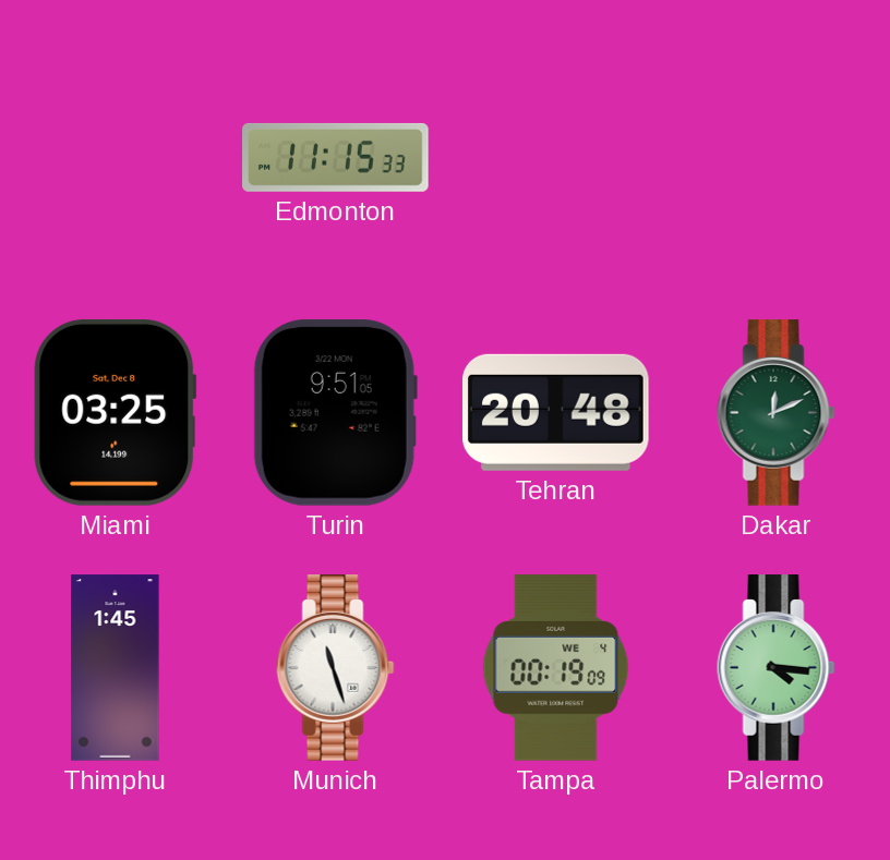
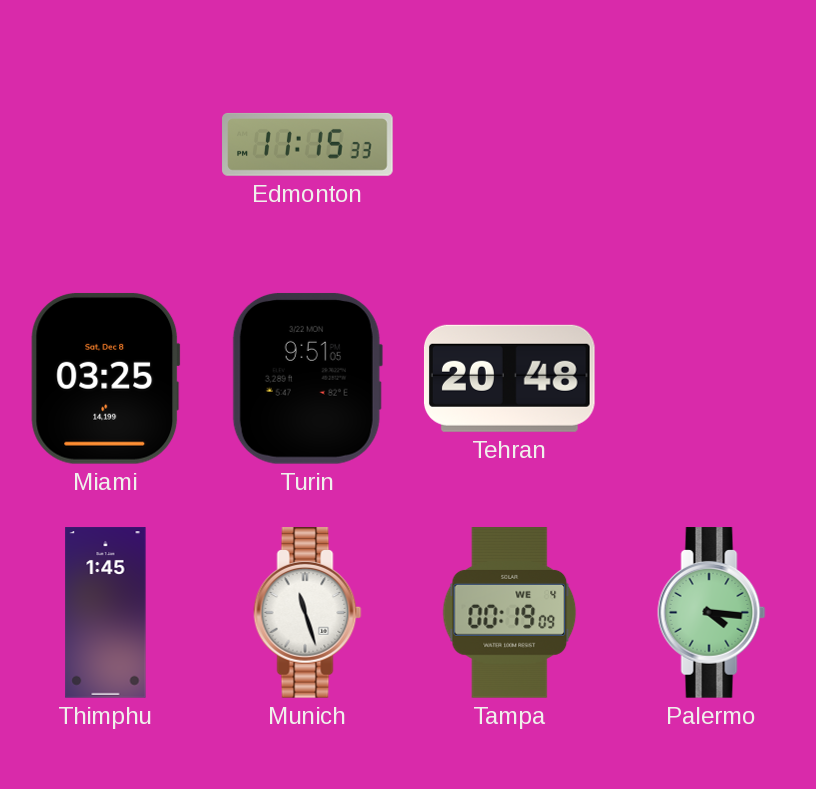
Dakar: 12:11 -> none
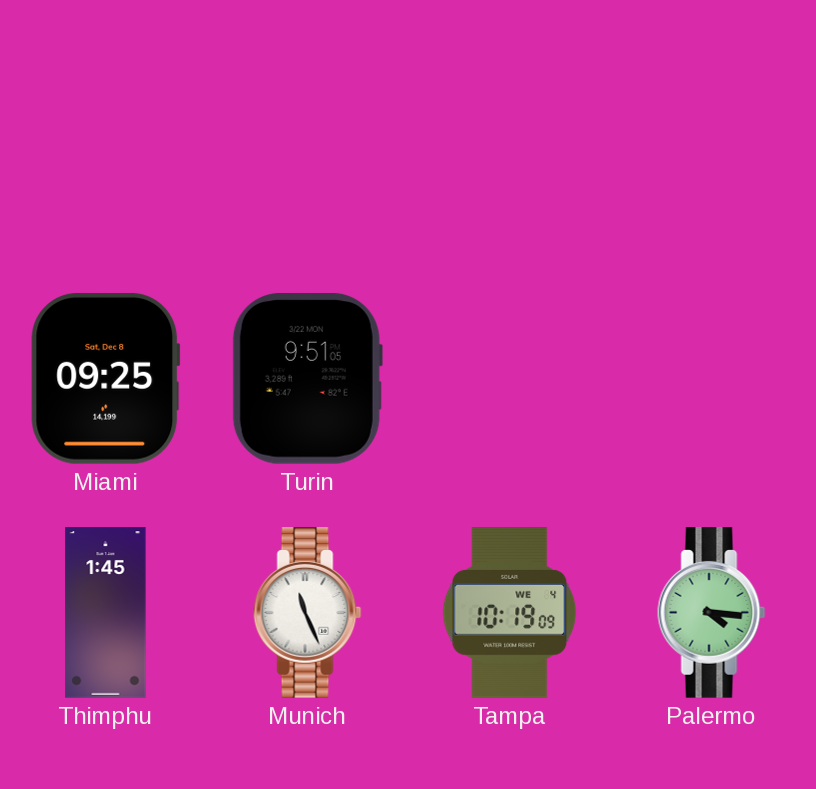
Edmonton: 11:15 -> none
Miami: 03:25 -> 09:25
Tehran: 20:48 -> none
Munich: 11:27 -> 11:26
Tampa: 00:19 -> 10:19
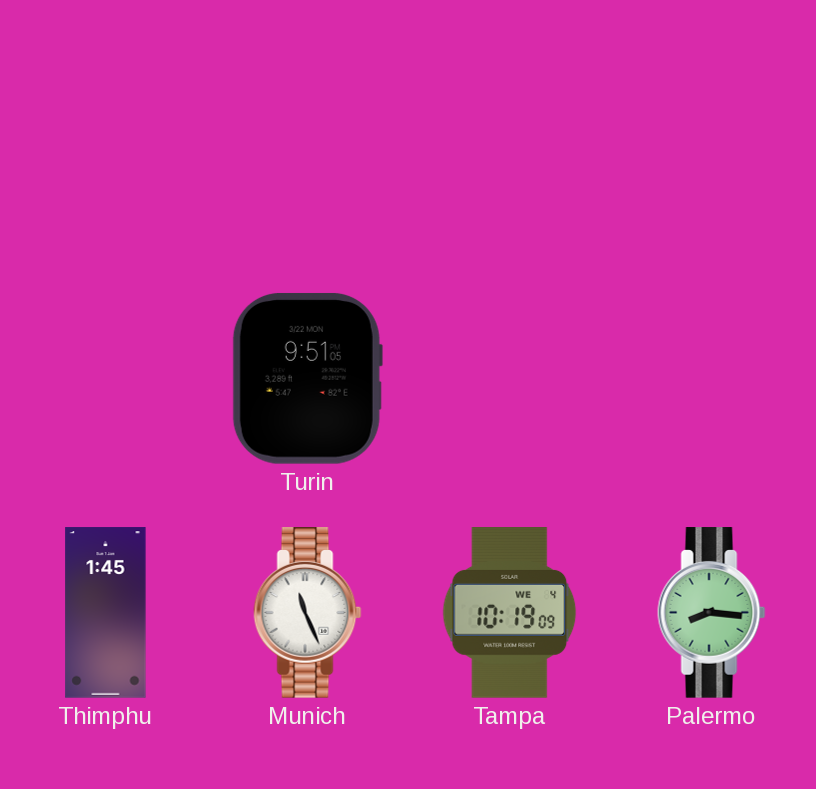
Miami: 09:25 -> none
Palermo: 4:16 -> 8:16
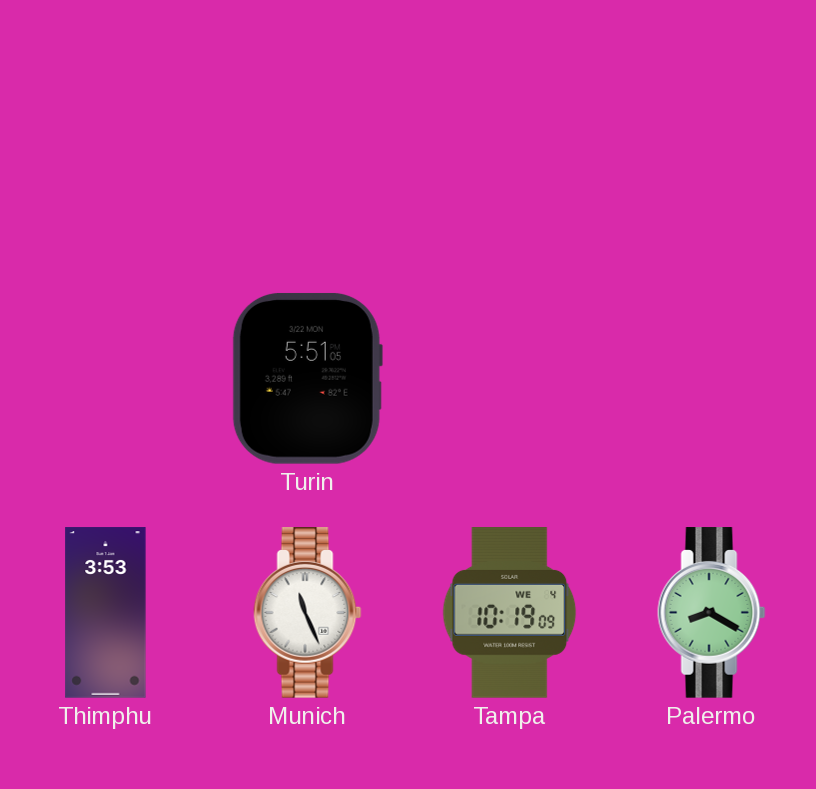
Turin: 9:51 -> 5:51
Thimphu: 1:45 -> 3:53
Palermo: 8:16 -> 8:20
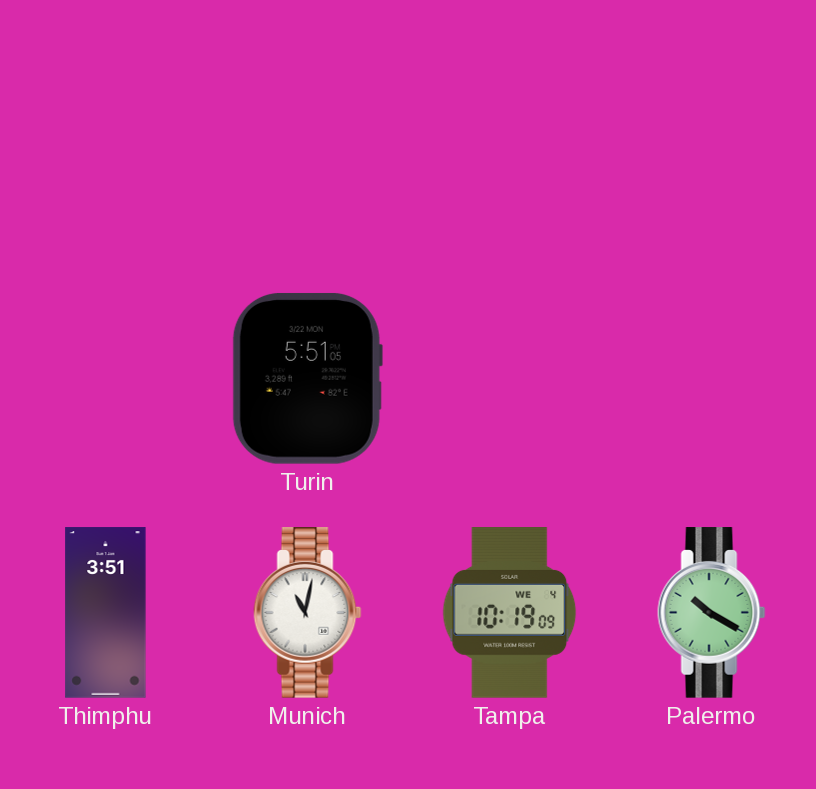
Thimphu: 3:53 -> 3:51
Munich: 11:26 -> 11:02
Palermo: 8:20 -> 10:20
